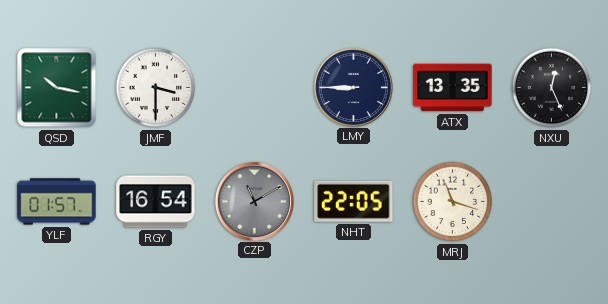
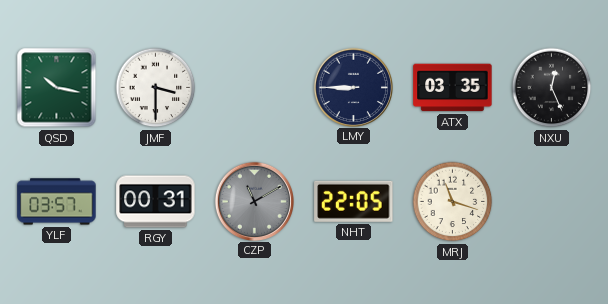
ATX: 13:35 -> 03:35
YLF: 01:57 -> 03:57
RGY: 16:54 -> 00:31
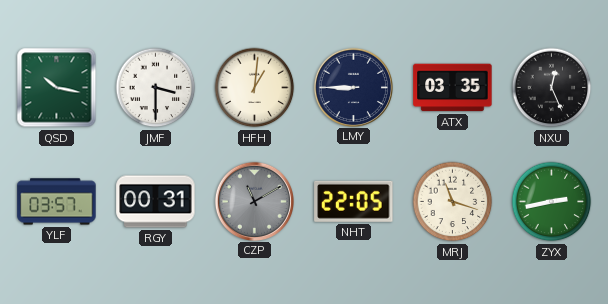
HFH: none -> 1:01
ZYX: none -> 2:43
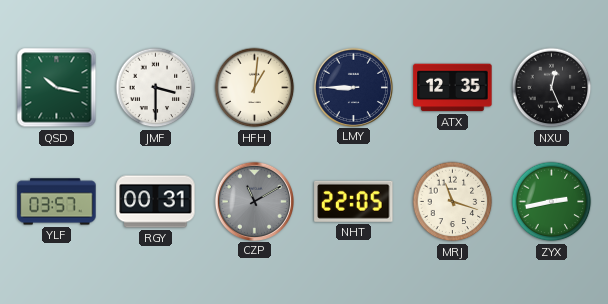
ATX: 03:35 -> 12:35
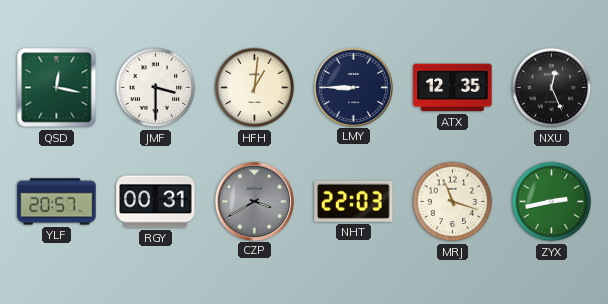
QSD: 10:17 -> 12:17
YLF: 03:57 -> 20:57
CZP: 11:10 -> 3:40
NHT: 22:05 -> 22:03
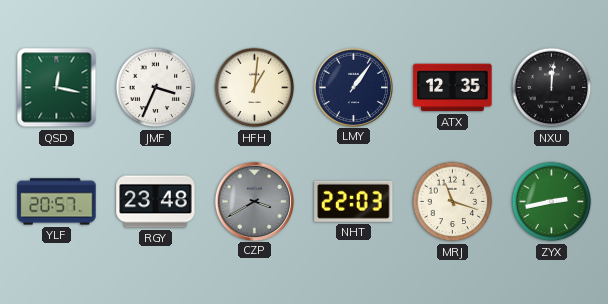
JMF: 3:30 -> 3:34
LMY: 8:45 -> 1:06
NXU: 12:26 -> 12:01
RGY: 00:31 -> 23:48
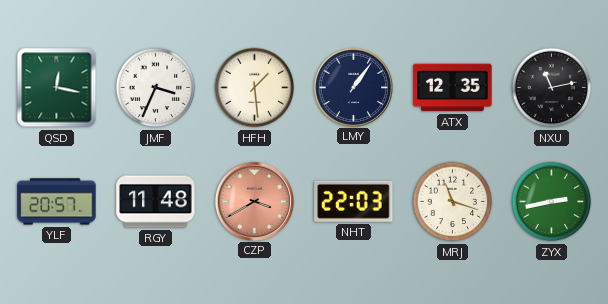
HFH: 1:01 -> 1:29
NXU: 12:01 -> 11:13
RGY: 23:48 -> 11:48
CZP dial: grey -> salmon
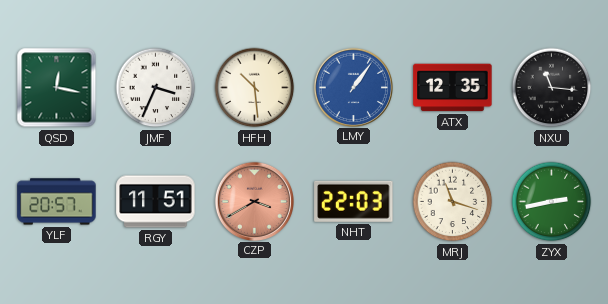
HFH: 1:29 -> 10:29
LMY dial: navy -> blue
NXU: 11:13 -> 11:16
RGY: 11:48 -> 11:51
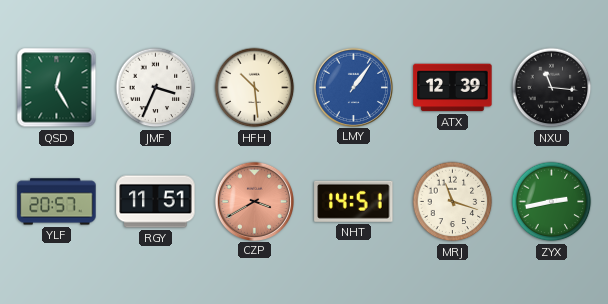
QSD: 12:17 -> 12:25
ATX: 12:35 -> 12:39
NHT: 22:03 -> 14:51
